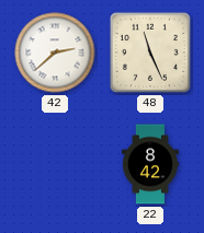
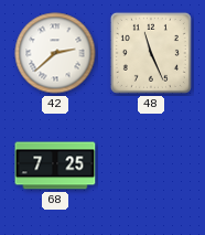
68: none -> 7:25
22: 8:42 -> none
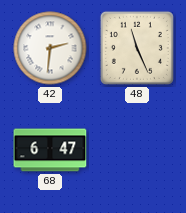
42: 2:38 -> 2:31
68: 7:25 -> 6:47
